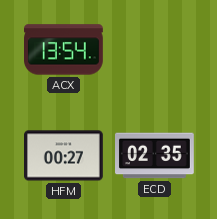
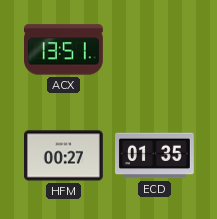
ACX: 13:54 -> 13:51
ECD: 02:35 -> 01:35
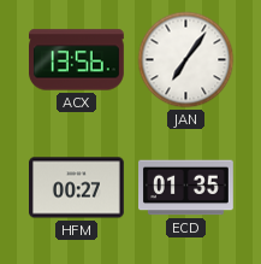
ACX: 13:51 -> 13:56
JAN: none -> 7:06
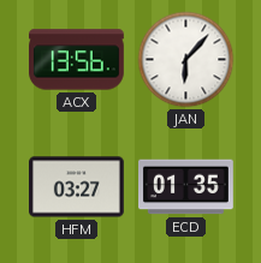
JAN: 7:06 -> 6:07
HFM: 00:27 -> 03:27
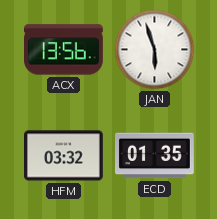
JAN: 6:07 -> 5:57
HFM: 03:27 -> 03:32
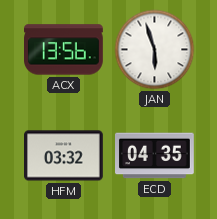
ECD: 01:35 -> 04:35
